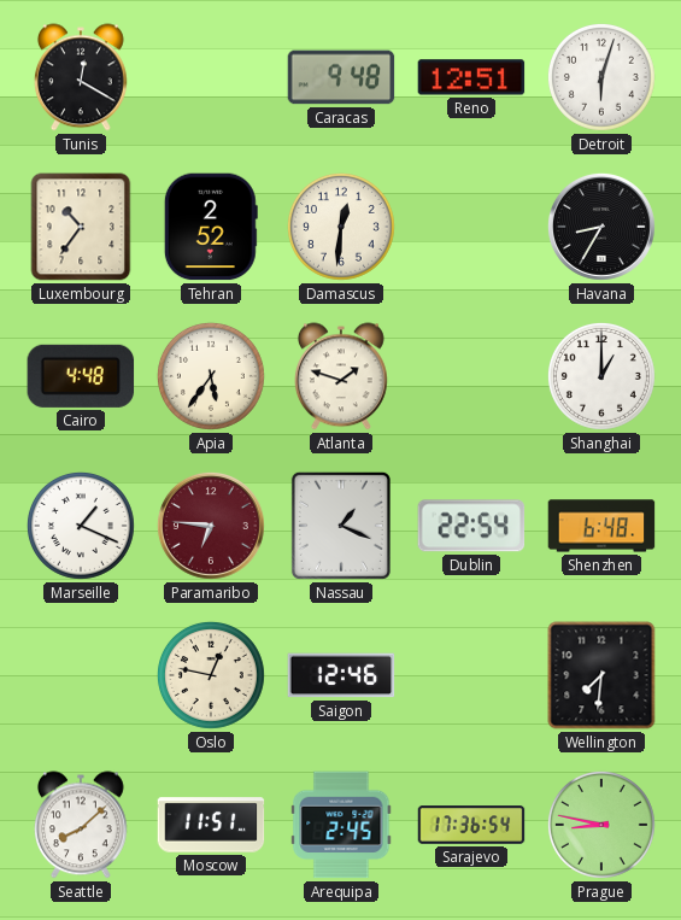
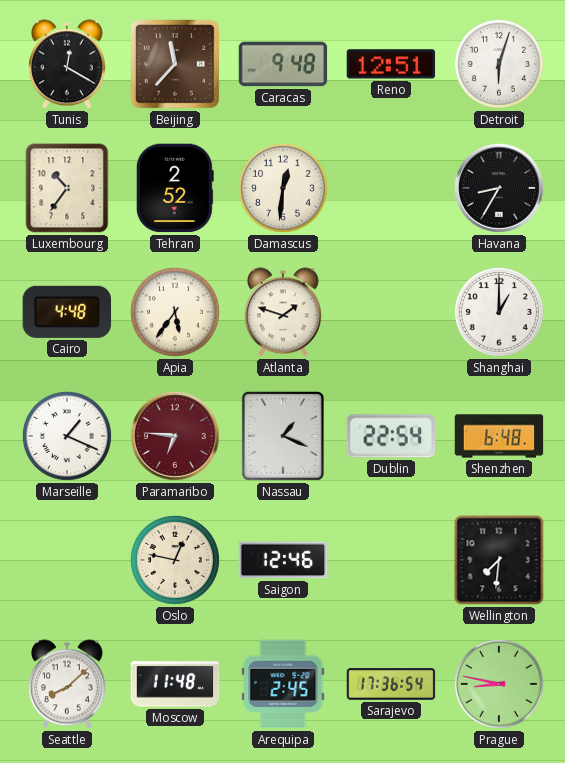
Beijing: none -> 11:37
Moscow: 11:51 -> 11:48
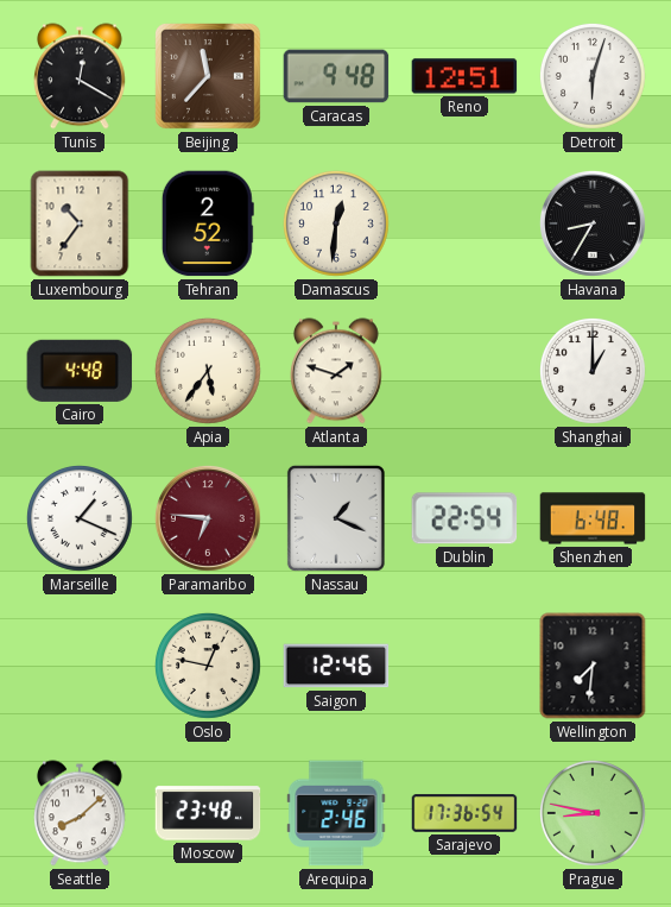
Moscow: 11:48 -> 23:48
Arequipa: 2:45 -> 2:46
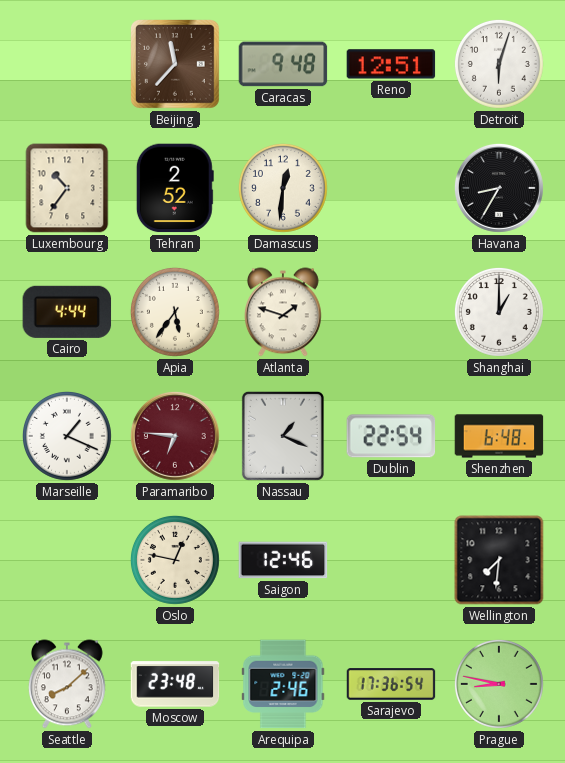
Tunis: 12:20 -> none
Cairo: 4:48 -> 4:44
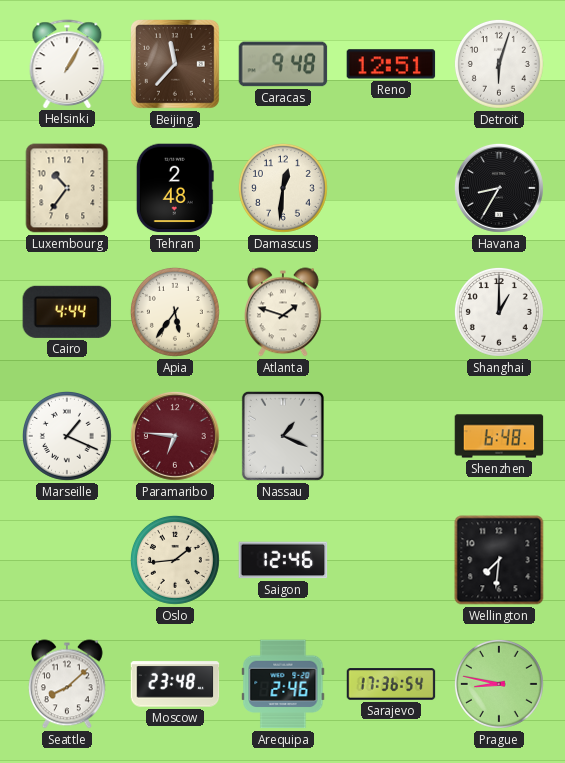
Helsinki: none -> 1:05
Tehran: 2:52 -> 2:48
Dublin: 22:54 -> none
Oslo: 12:47 -> 1:44
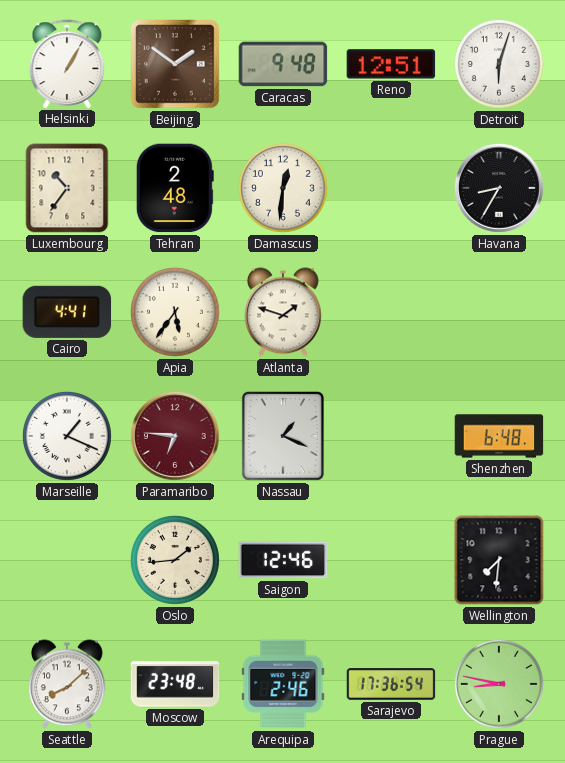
Beijing: 11:37 -> 1:51
Cairo: 4:44 -> 4:41
Shanghai: 1:00 -> none
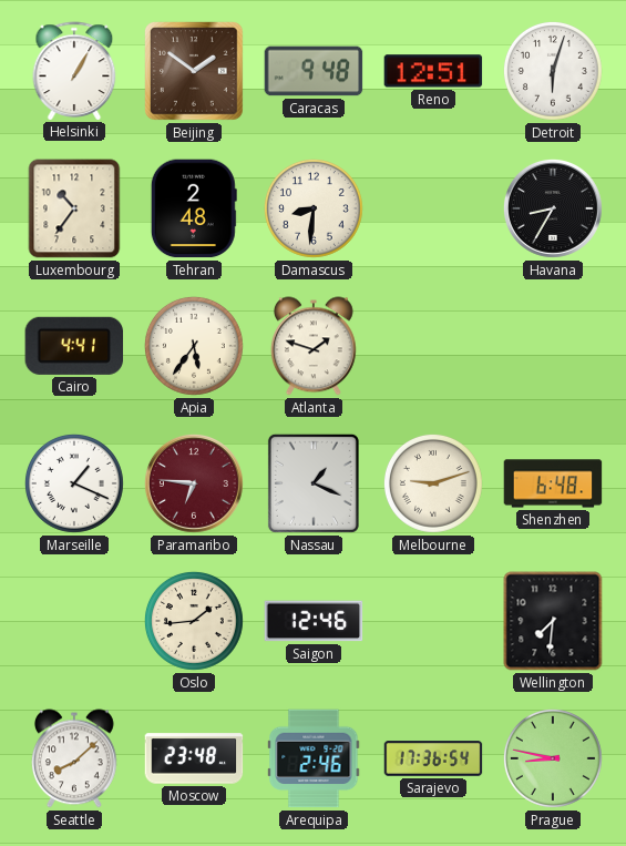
Damascus: 12:31 -> 8:31
Melbourne: none -> 9:12
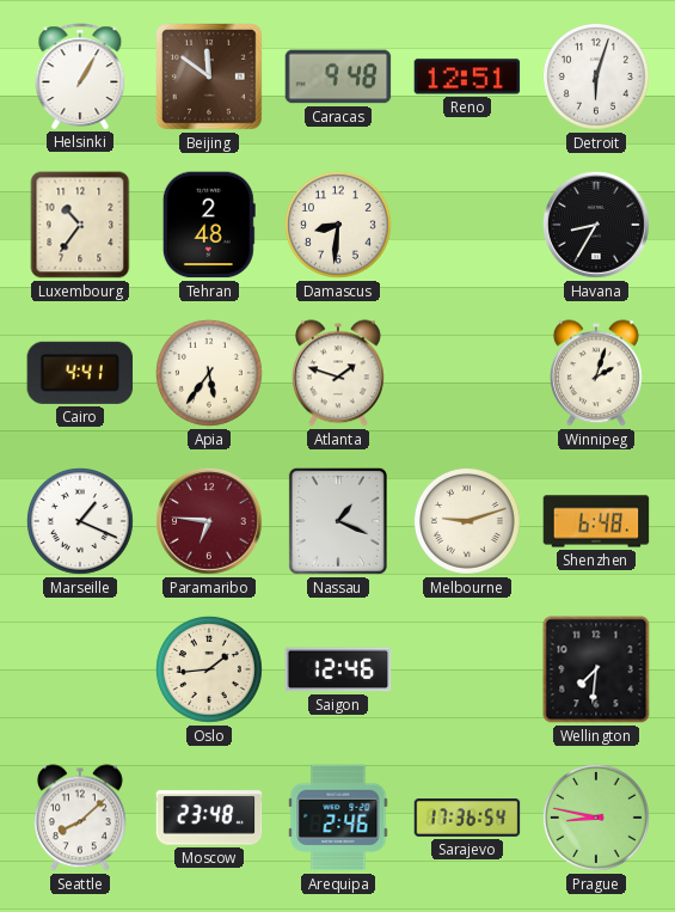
Beijing: 1:51 -> 11:51
Winnipeg: none -> 2:03
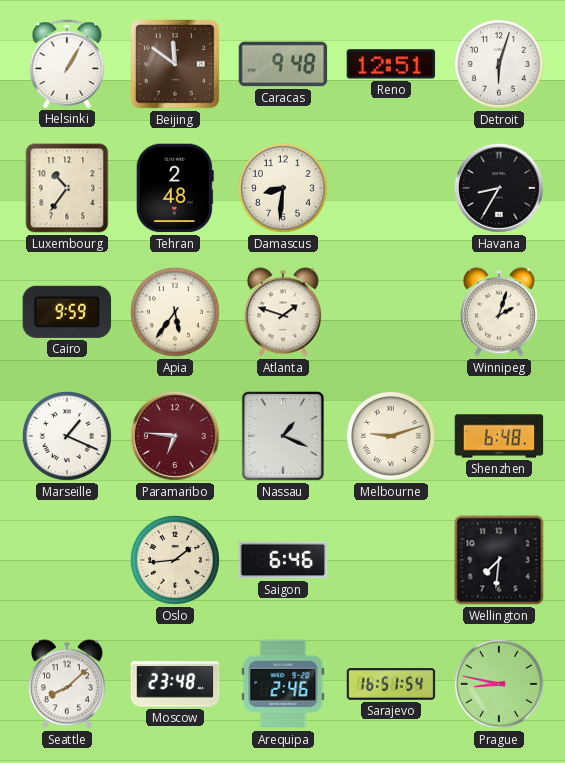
Cairo: 4:41 -> 9:59
Saigon: 12:46 -> 6:46
Sarajevo: 17:36 -> 16:51
